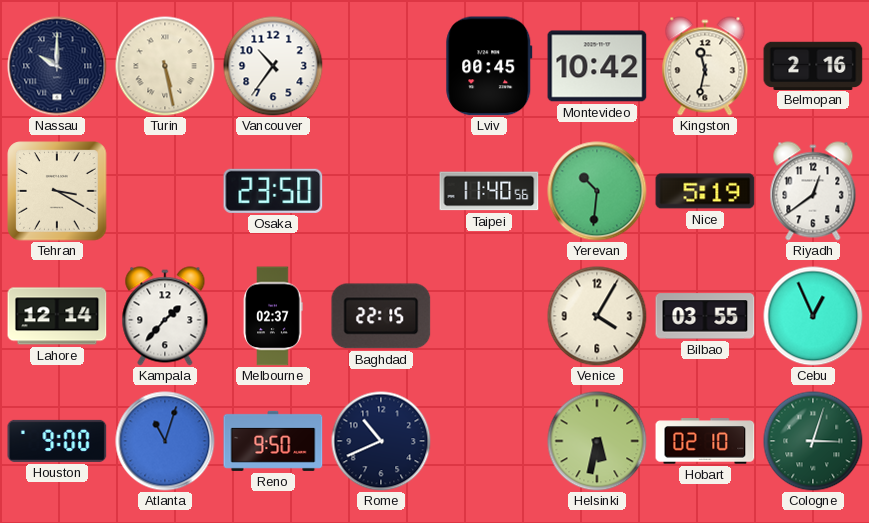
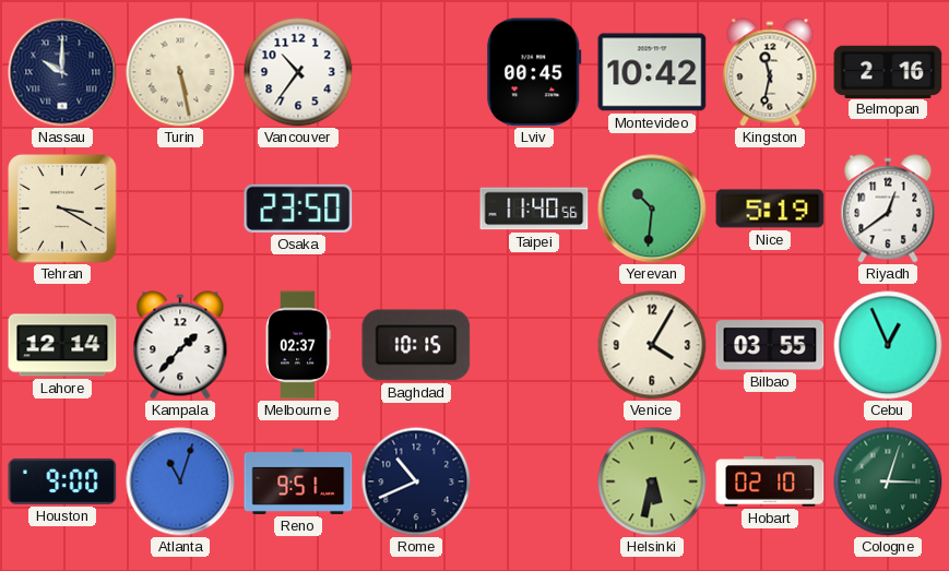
Baghdad: 22:15 -> 10:15
Reno: 9:50 -> 9:51
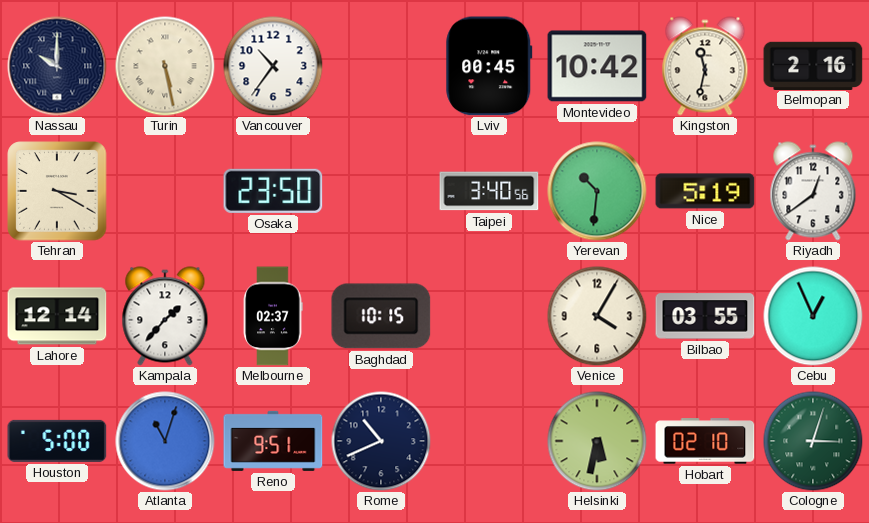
Taipei: 11:40 -> 3:40
Houston: 9:00 -> 5:00
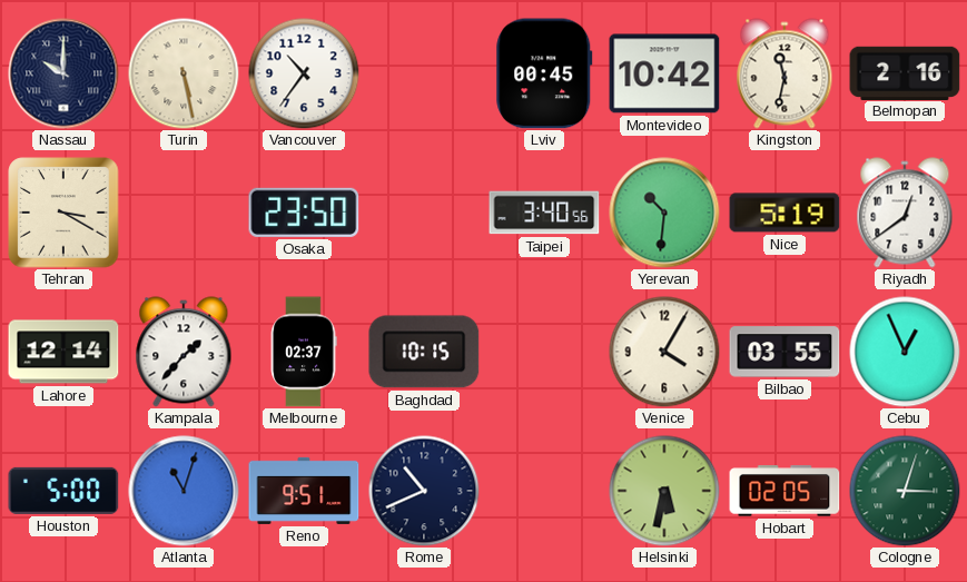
Hobart: 02:10 -> 02:05
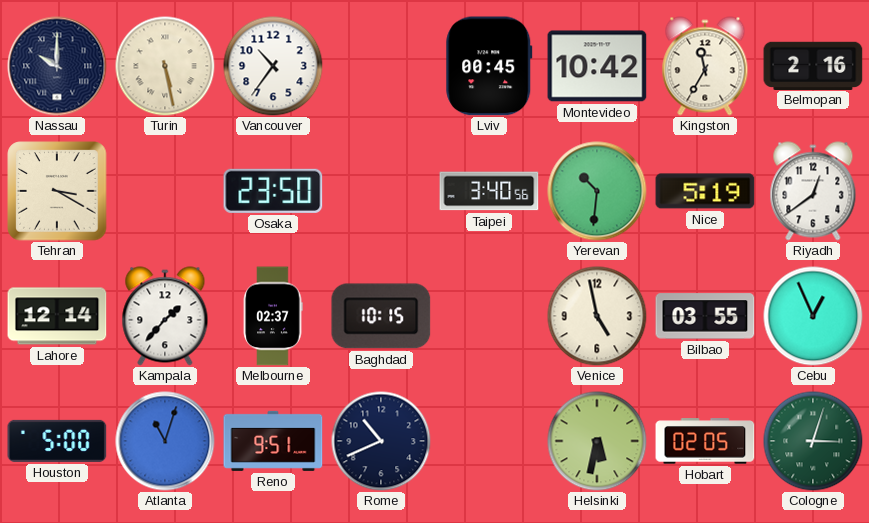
Kingston: 11:32 -> 11:35
Venice: 4:05 -> 4:58
